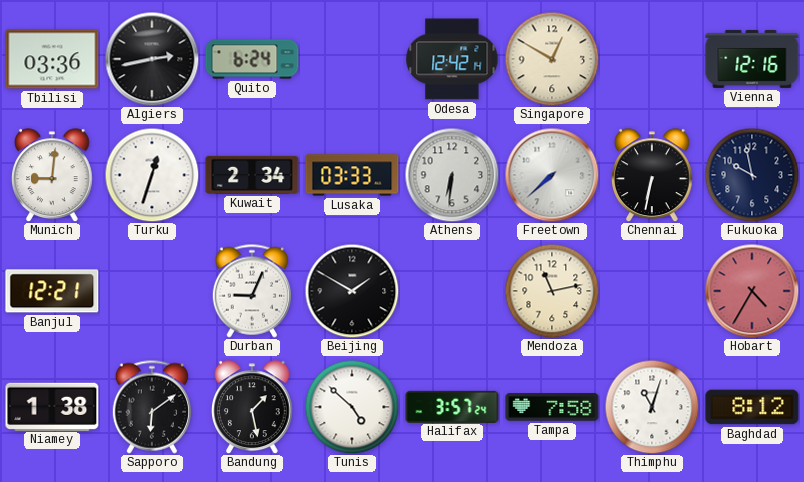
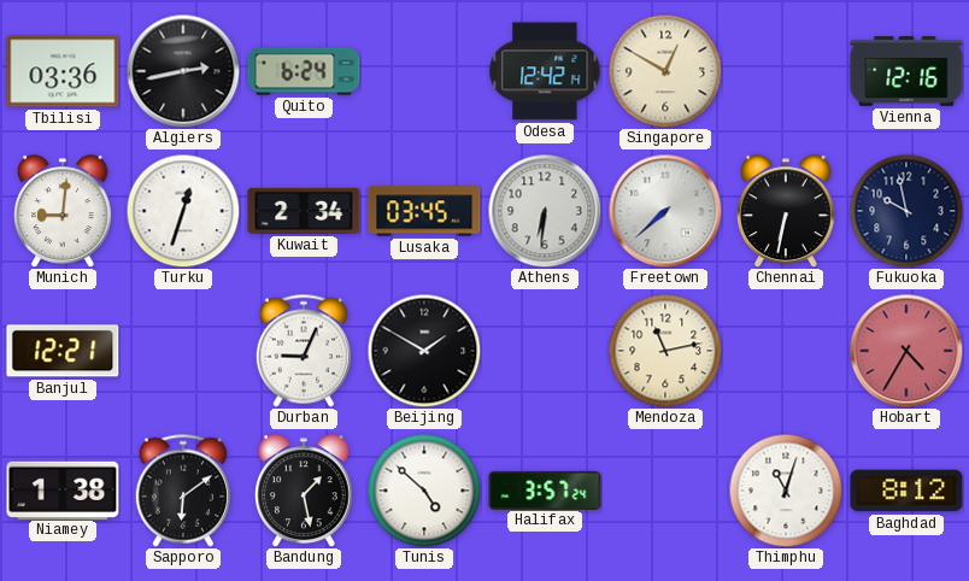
Lusaka: 03:33 -> 03:45
Tampa: 7:58 -> none
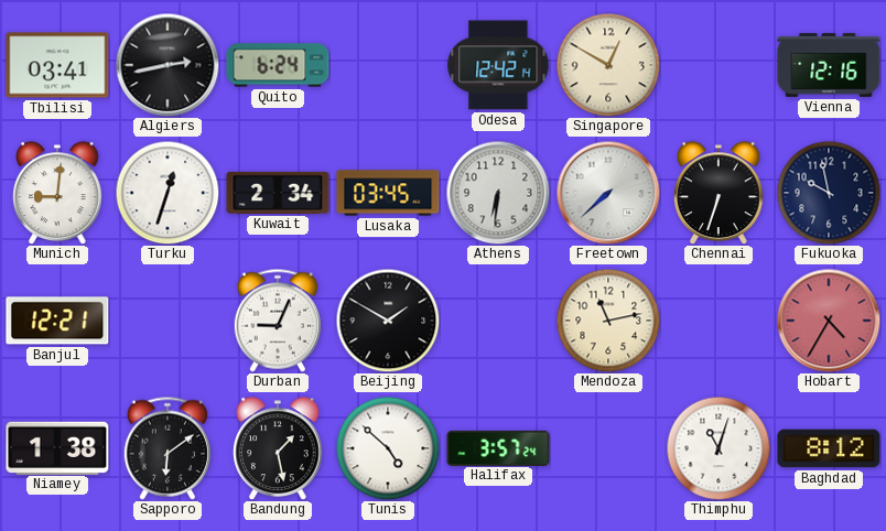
Tbilisi: 03:36 -> 03:41
Chennai: 6:32 -> 6:33
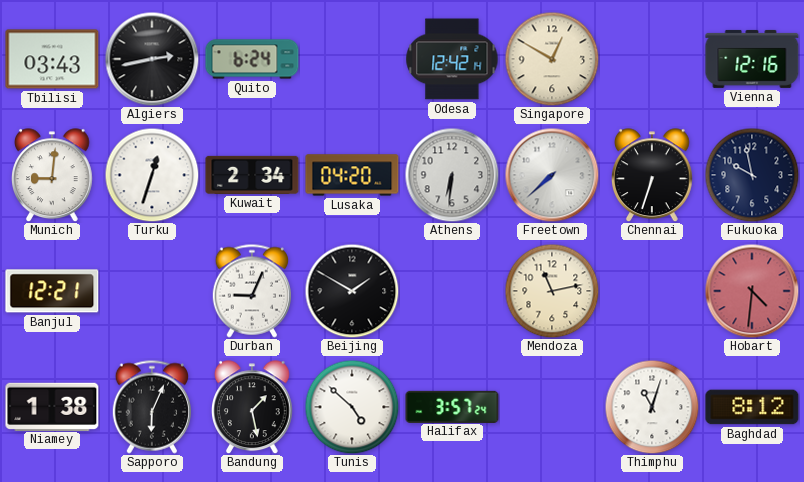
Tbilisi: 03:41 -> 03:43
Lusaka: 03:45 -> 04:20
Hobart: 4:35 -> 4:31
Sapporo: 6:09 -> 6:04
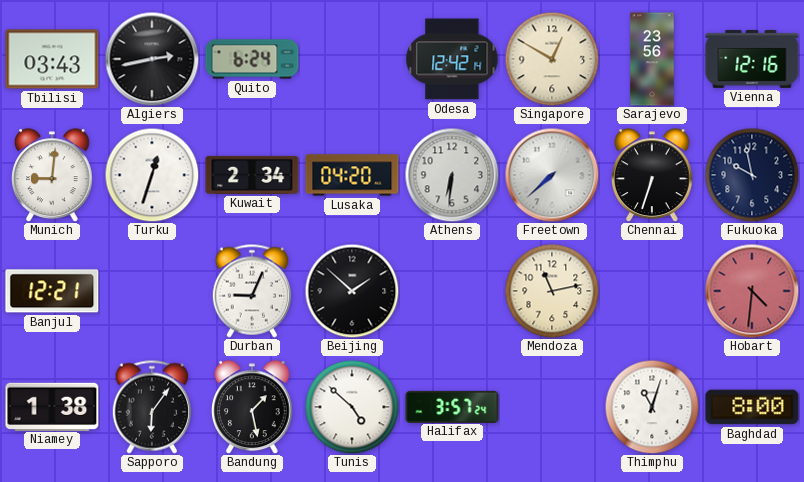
Sarajevo: none -> 23:56
Beijing: 1:50 -> 1:52
Sapporo: 6:04 -> 6:06
Baghdad: 8:12 -> 8:00
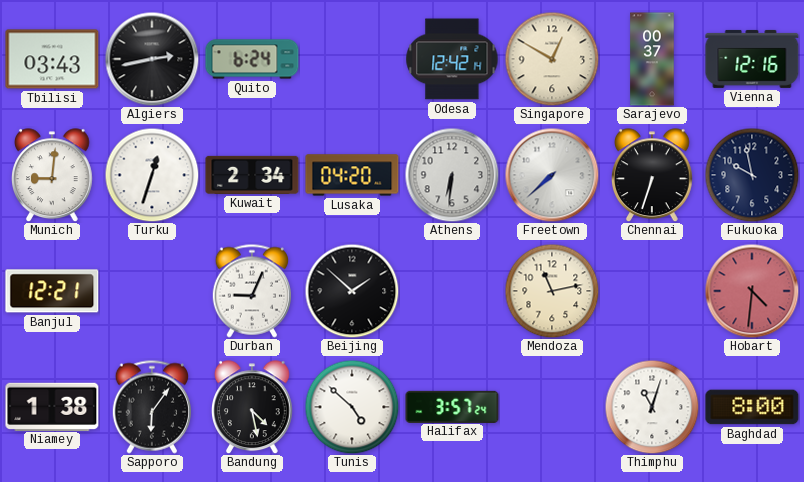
Sarajevo: 23:56 -> 00:37
Bandung: 1:28 -> 4:28
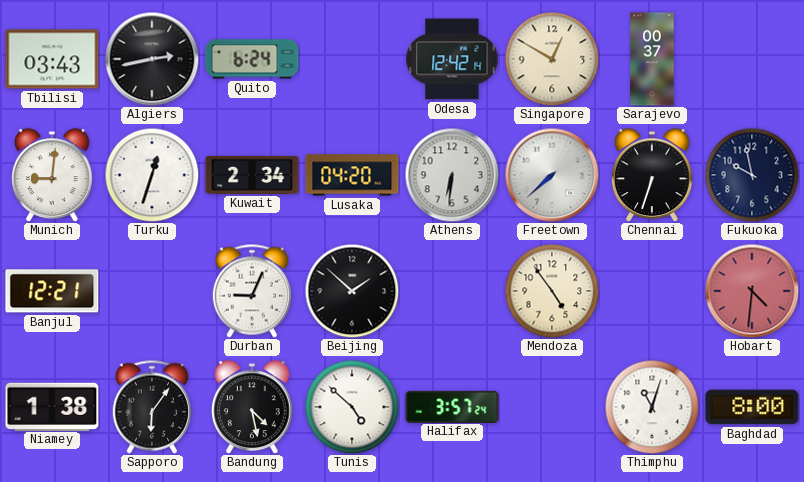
Vienna: 12:16 -> none
Mendoza: 11:13 -> 4:54
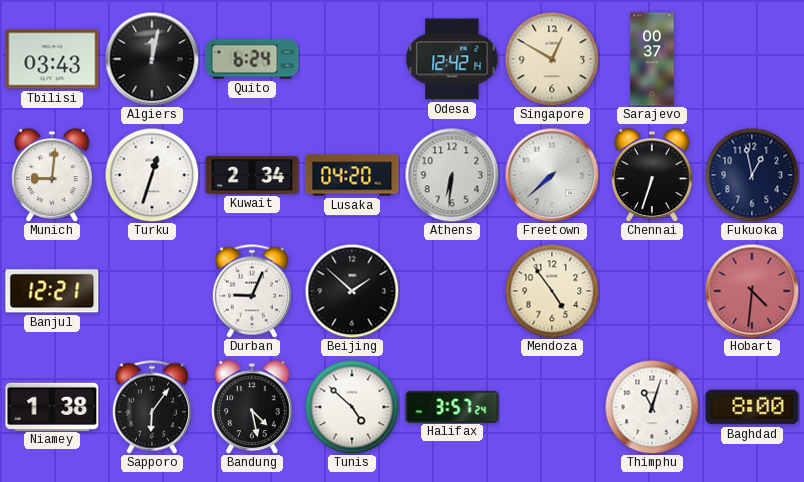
Algiers: 2:43 -> 12:02
Fukuoka: 9:58 -> 12:58
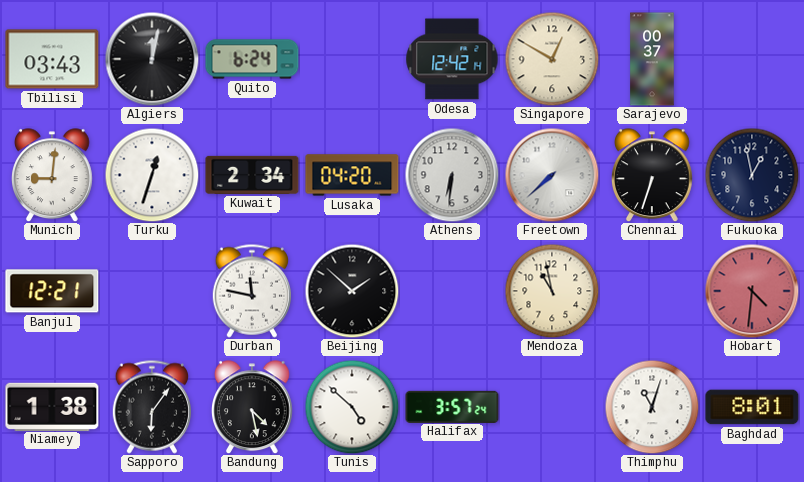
Durban: 9:04 -> 11:47
Mendoza: 4:54 -> 10:58
Baghdad: 8:00 -> 8:01
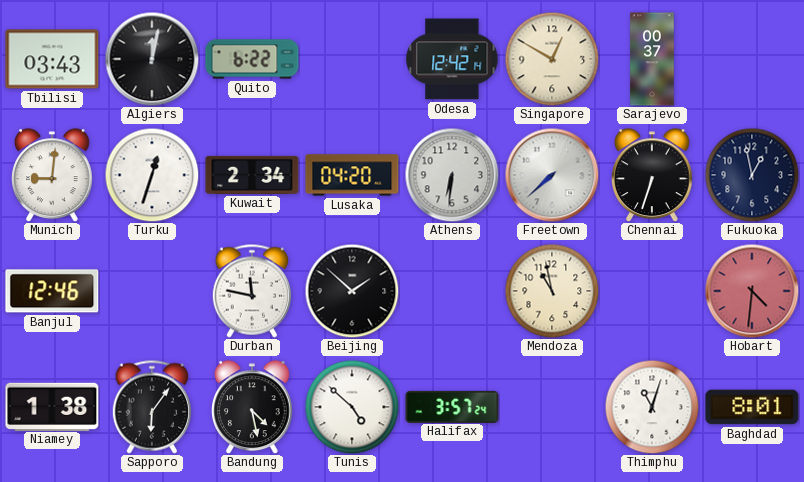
Quito: 6:24 -> 6:22
Banjul: 12:21 -> 12:46
